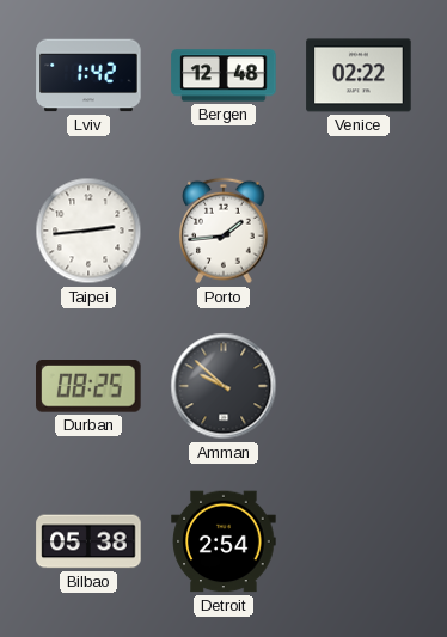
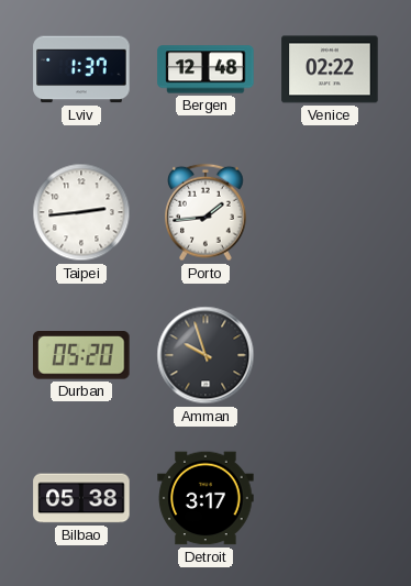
Lviv: 1:42 -> 1:37
Durban: 08:25 -> 05:20
Amman: 9:52 -> 9:57
Detroit: 2:54 -> 3:17
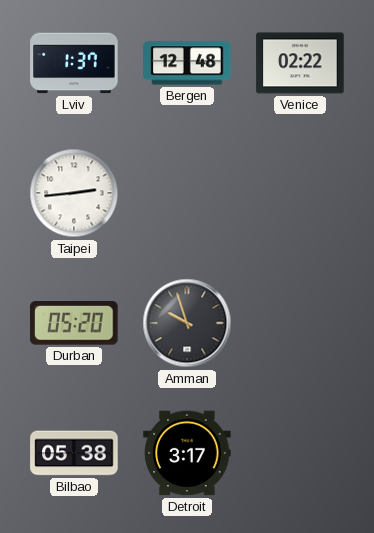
Porto: 1:44 -> none
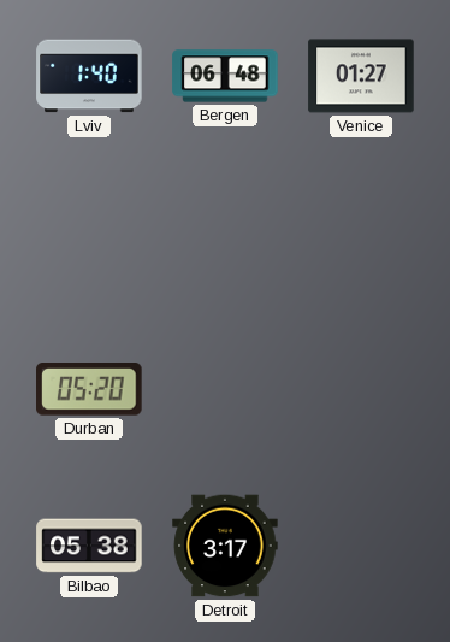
Lviv: 1:37 -> 1:40
Bergen: 12:48 -> 06:48
Venice: 02:22 -> 01:27
Taipei: 2:44 -> none
Amman: 9:57 -> none
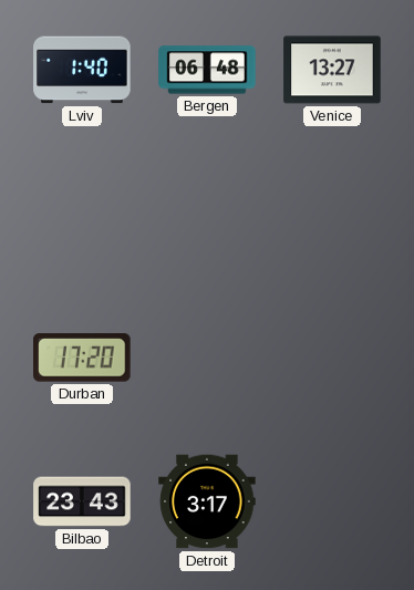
Venice: 01:27 -> 13:27
Durban: 05:20 -> 17:20
Bilbao: 05:38 -> 23:43
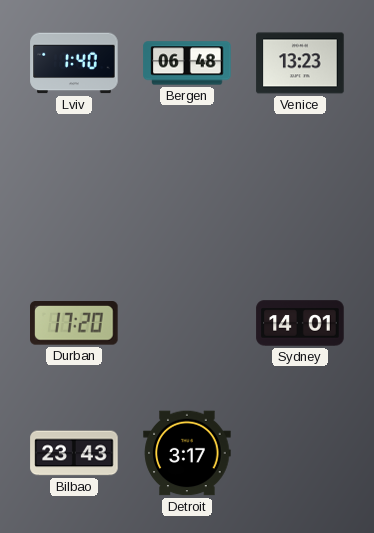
Venice: 13:27 -> 13:23
Sydney: none -> 14:01
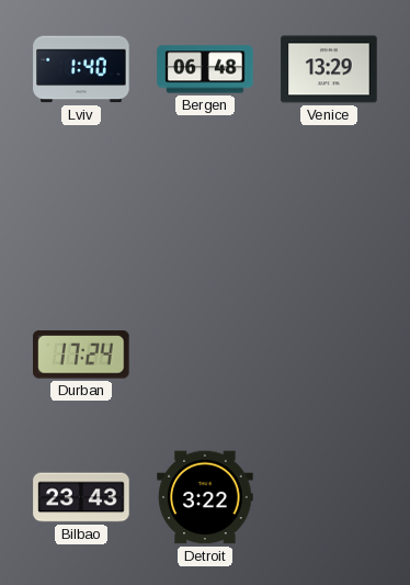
Venice: 13:23 -> 13:29
Durban: 17:20 -> 17:24
Sydney: 14:01 -> none
Detroit: 3:17 -> 3:22
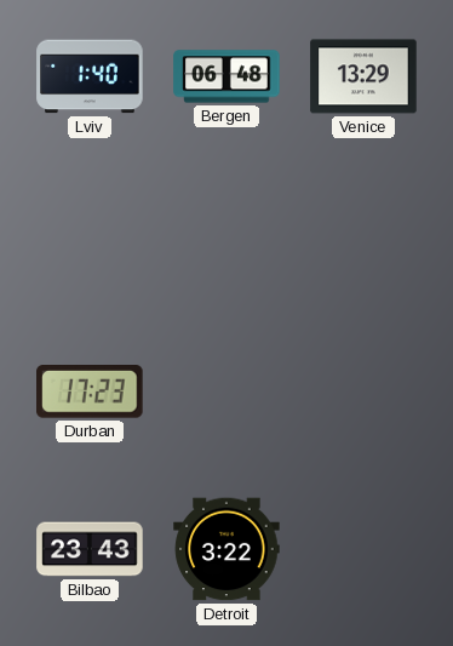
Durban: 17:24 -> 17:23
